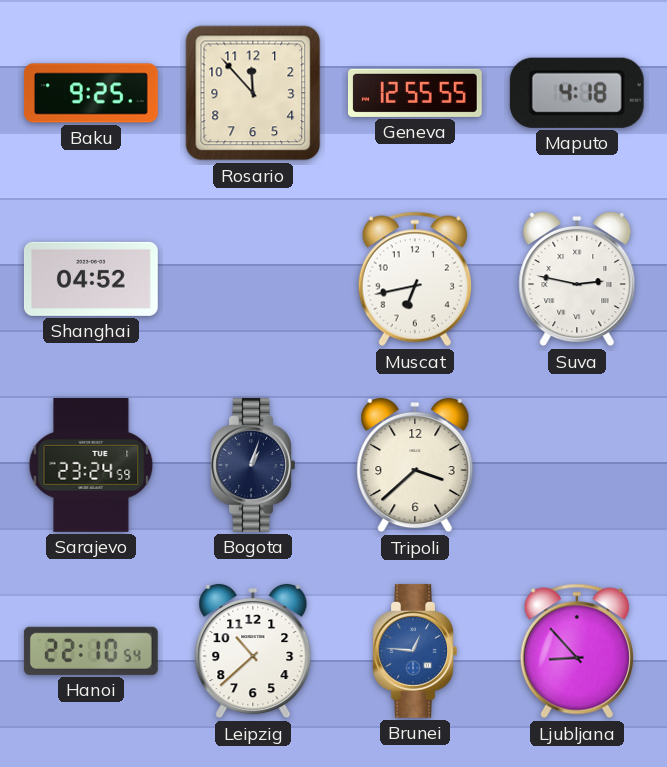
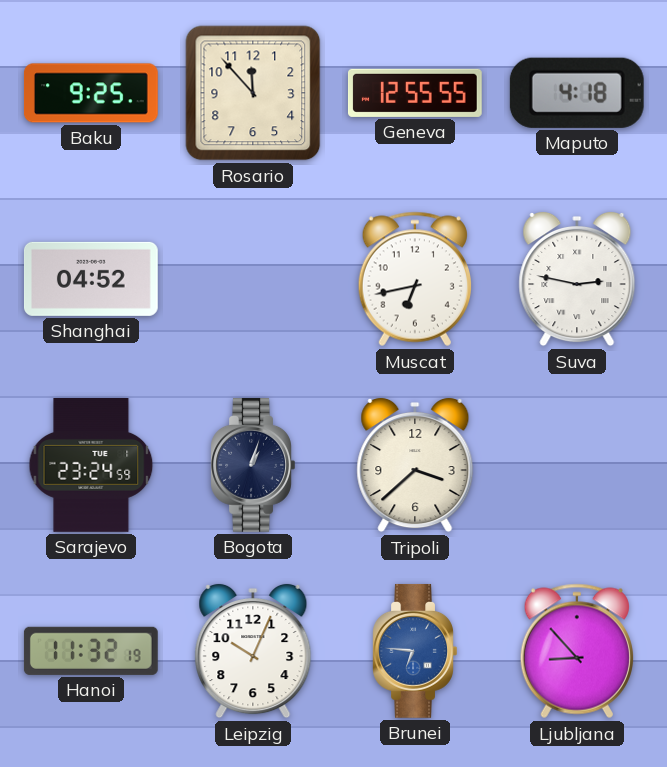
Hanoi: 22:10 -> 11:32
Leipzig: 10:38 -> 10:04
Brunei: 12:46 -> 6:46
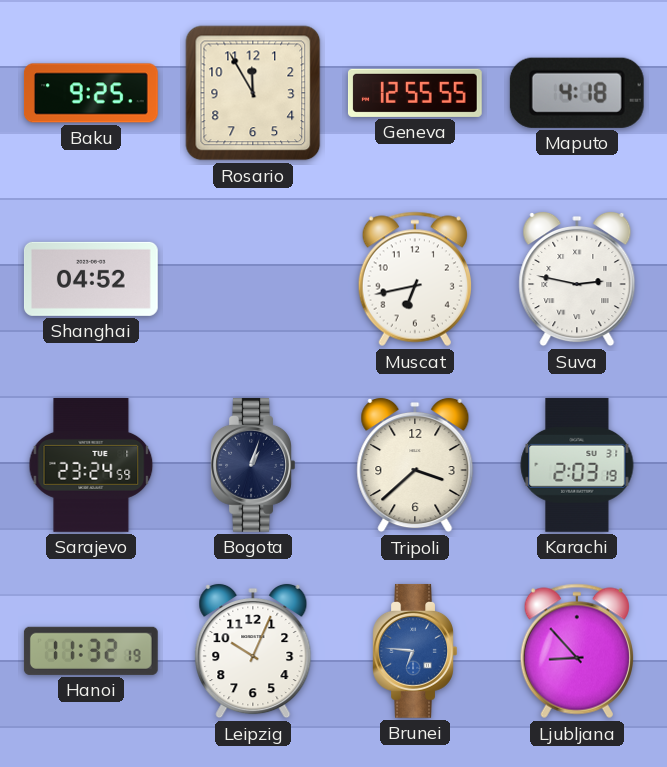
Rosario: 11:53 -> 11:55
Karachi: none -> 2:03
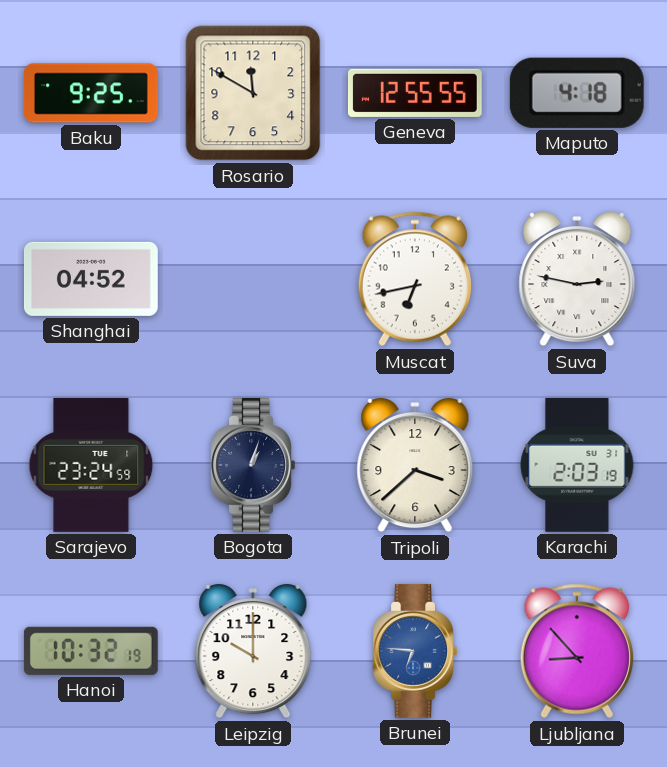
Rosario: 11:55 -> 11:50
Hanoi: 11:32 -> 10:32
Leipzig: 10:04 -> 10:00
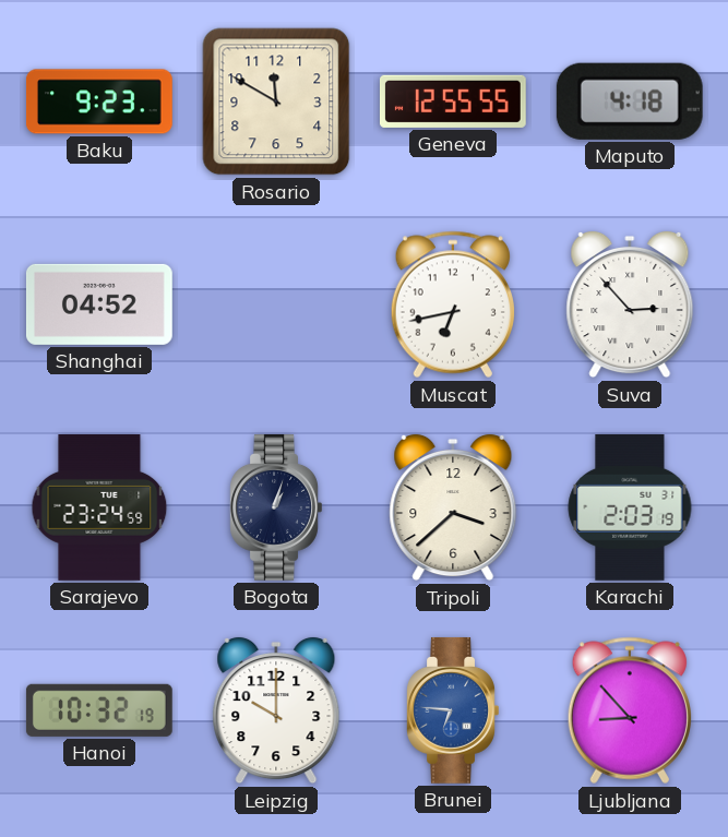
Baku: 9:25 -> 9:23
Suva: 2:47 -> 2:53
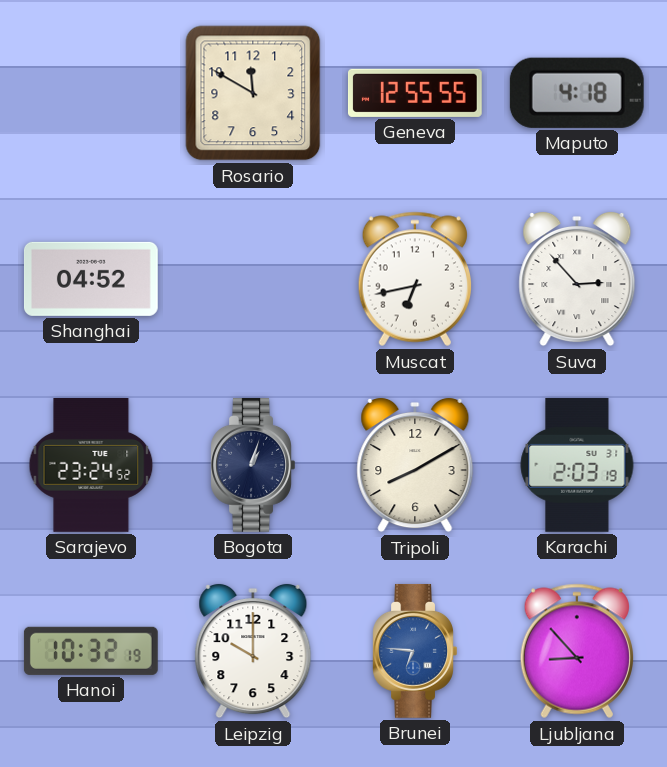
Baku: 9:23 -> none
Sarajevo: 23:24:59 -> 23:24:52
Tripoli: 3:38 -> 8:10
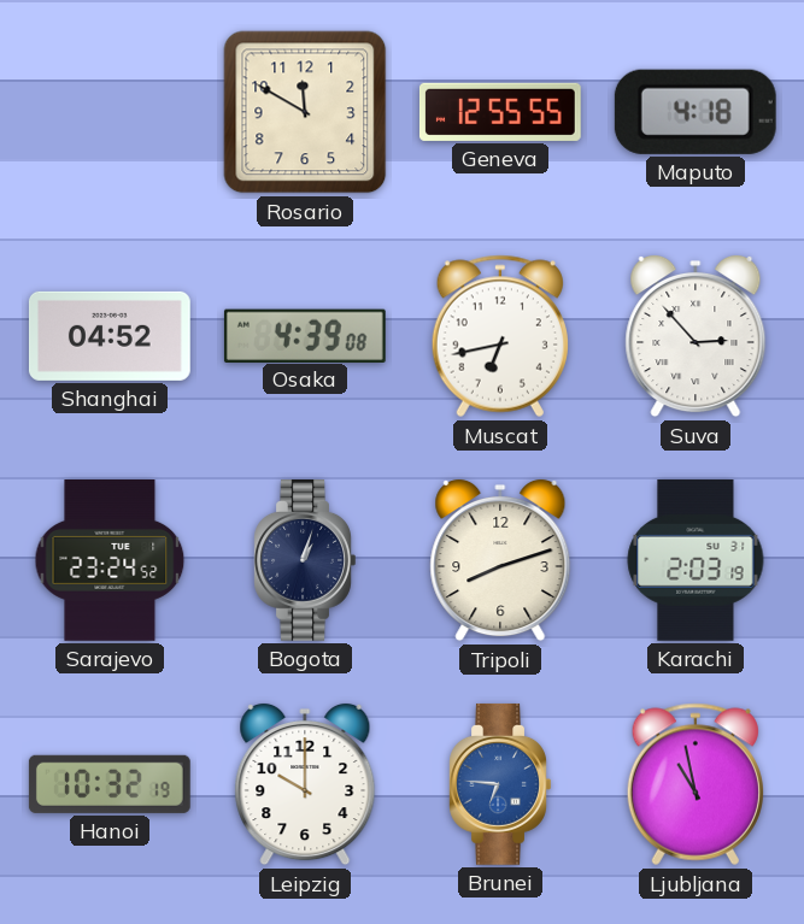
Osaka: none -> 4:39
Tripoli: 8:10 -> 8:12
Ljubljana: 8:53 -> 10:58
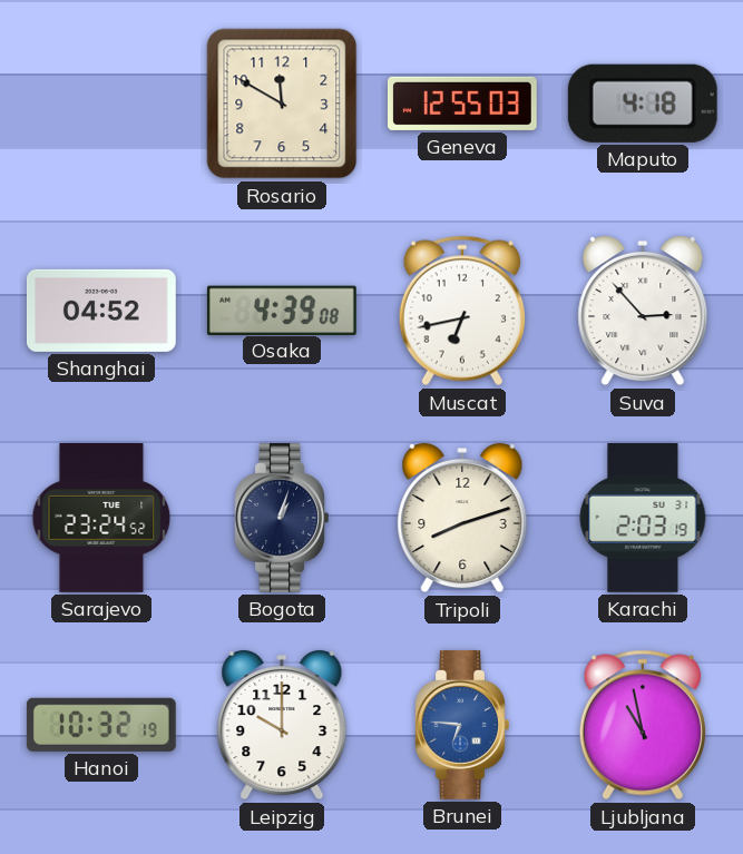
Geneva: 12:55:55 -> 12:55:03
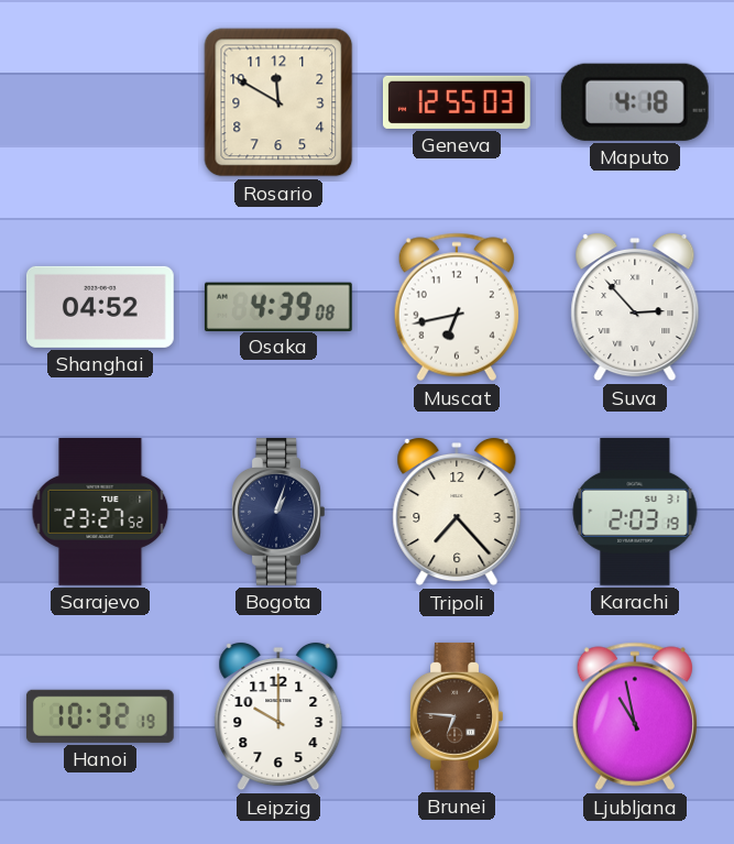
Sarajevo: 23:24 -> 23:27
Tripoli: 8:12 -> 7:23
Brunei dial: blue -> brown
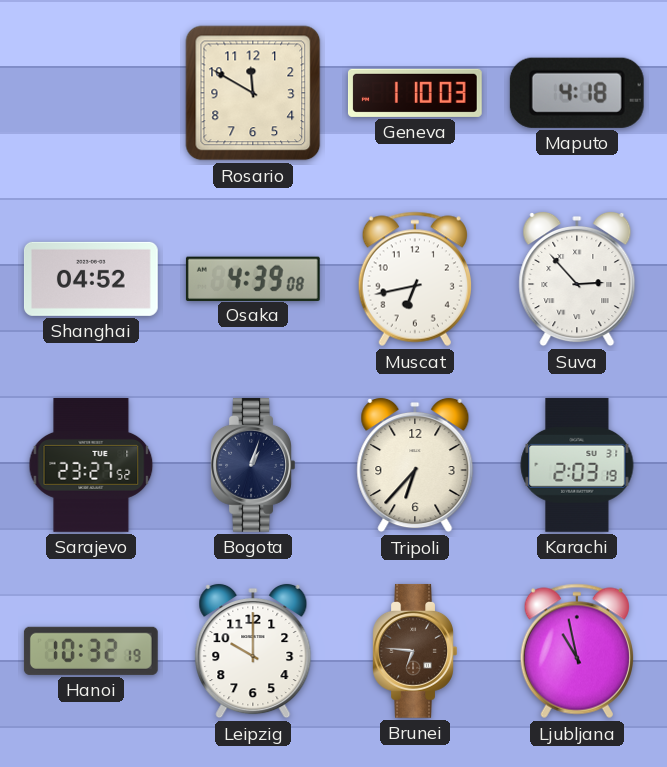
Geneva: 12:55 -> 1:10
Tripoli: 7:23 -> 6:37
